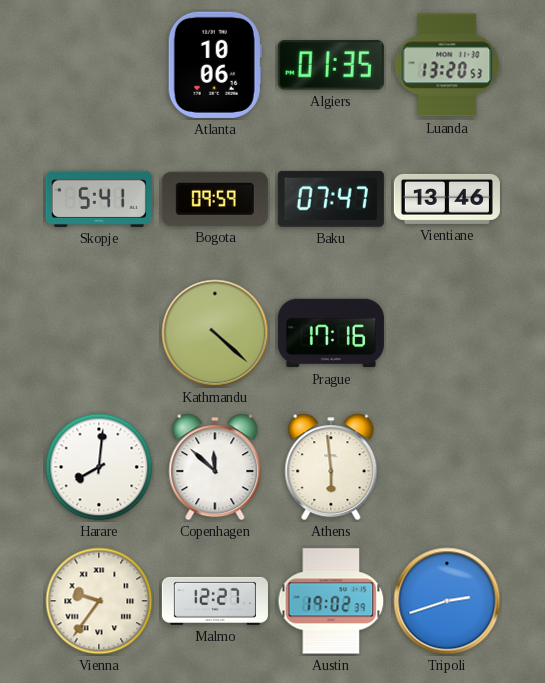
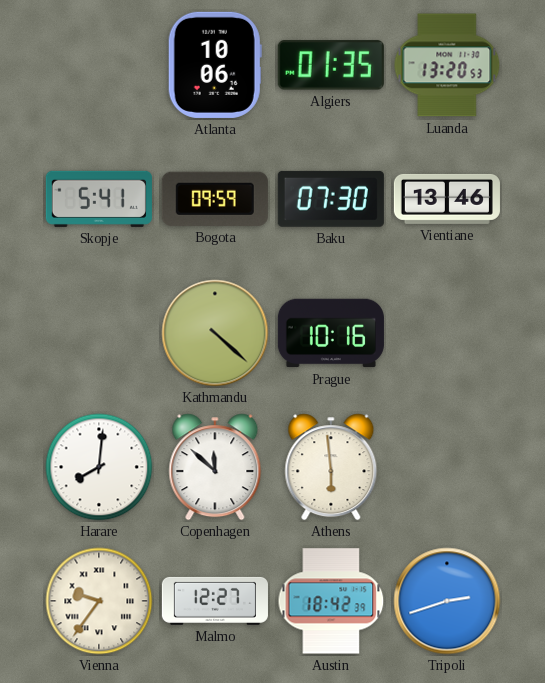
Baku: 07:47 -> 07:30
Prague: 17:16 -> 10:16
Austin: 19:02 -> 18:42
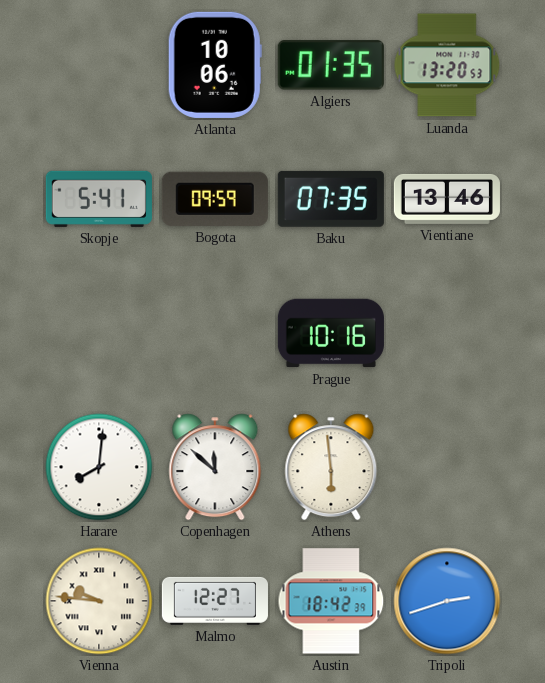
Baku: 07:30 -> 07:35
Kathmandu: 4:22 -> none
Vienna: 9:36 -> 9:46
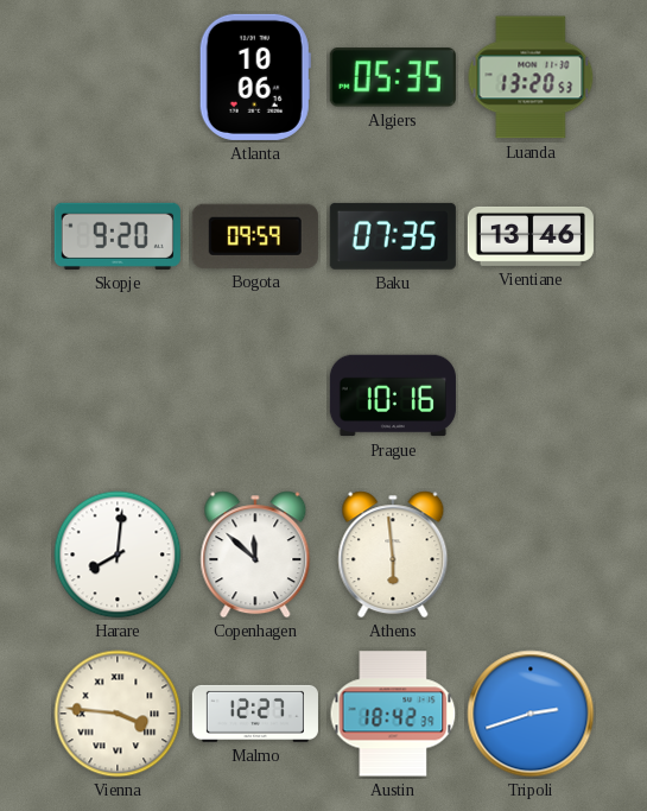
Algiers: 01:35 -> 05:35
Skopje: 5:41 -> 9:20
Vienna: 9:46 -> 3:46
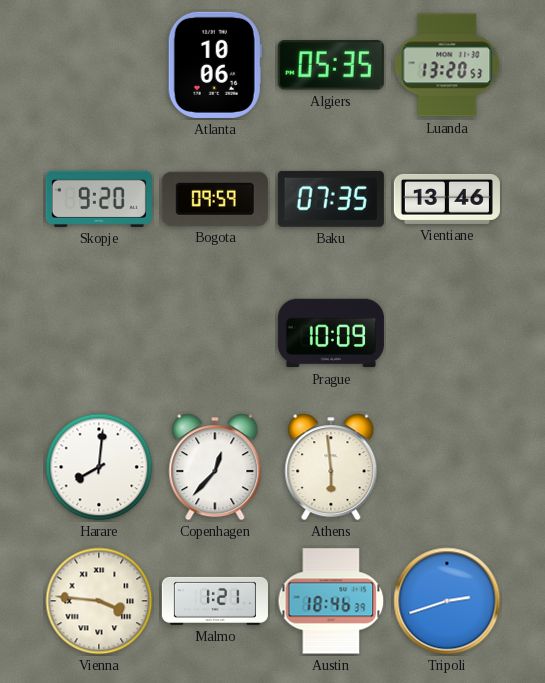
Prague: 10:16 -> 10:09
Copenhagen: 11:52 -> 12:37
Malmo: 12:27 -> 1:21
Austin: 18:42 -> 18:46
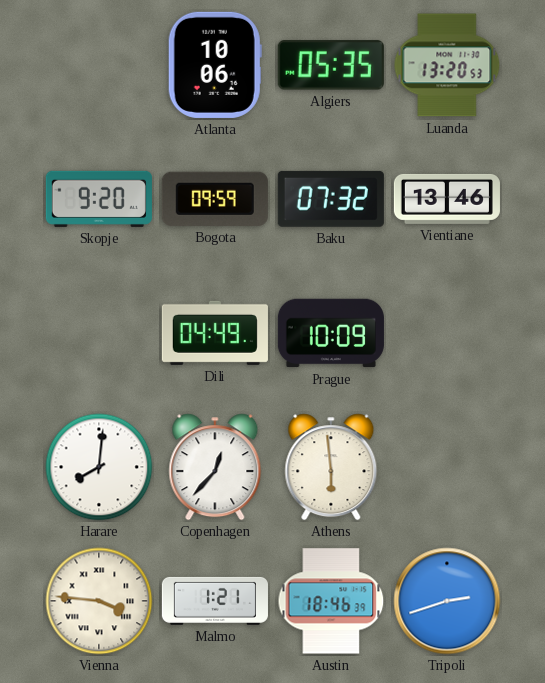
Baku: 07:35 -> 07:32
Dili: none -> 04:49
